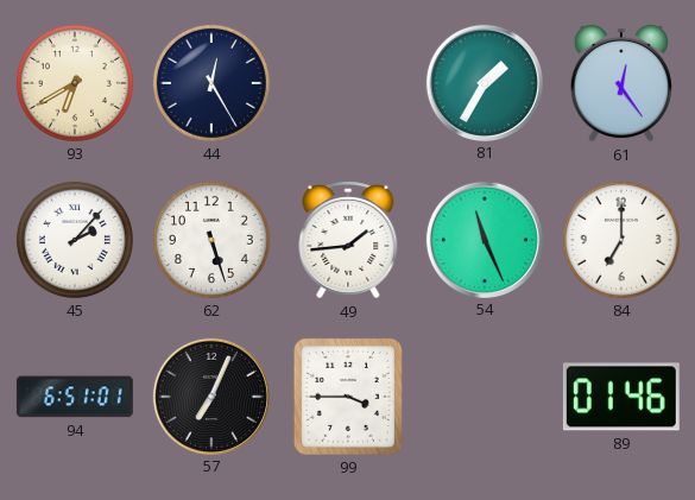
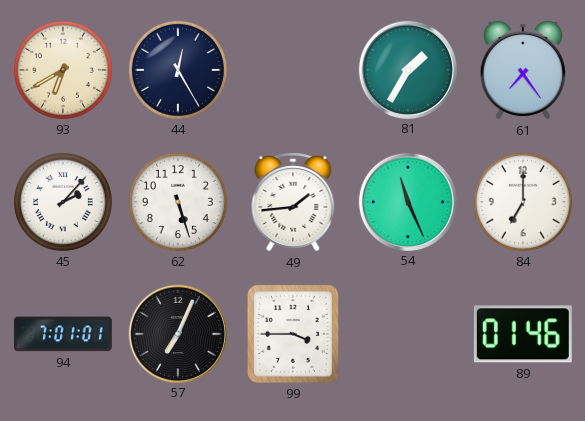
61: 12:24 -> 7:24
94: 6:51 -> 7:01
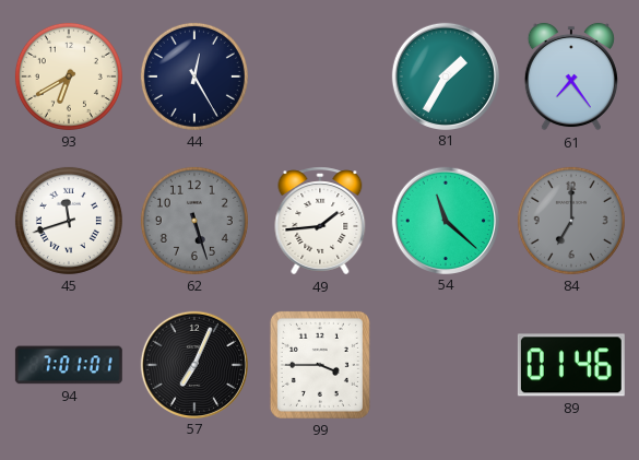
45: 2:07 -> 11:42
62 dial: white -> grey
54: 11:26 -> 11:22
84 dial: white -> grey
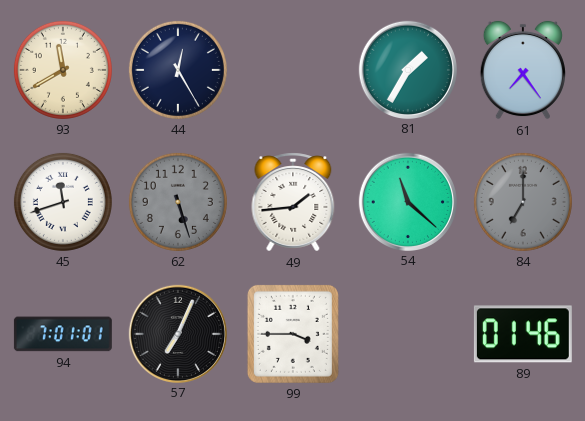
93: 6:40 -> 11:40
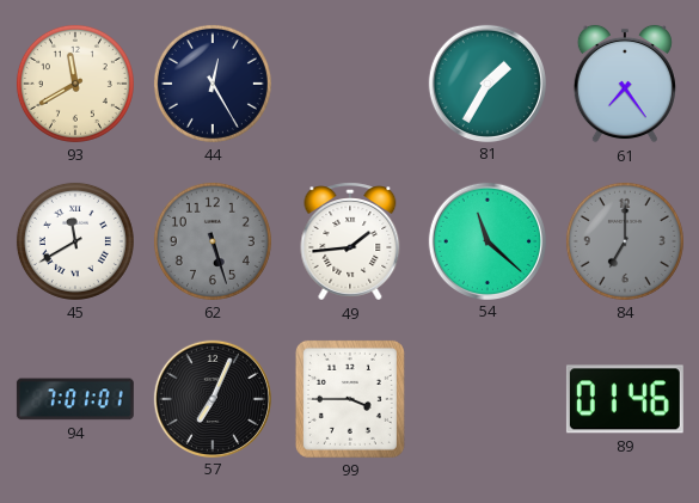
45: 11:42 -> 11:40
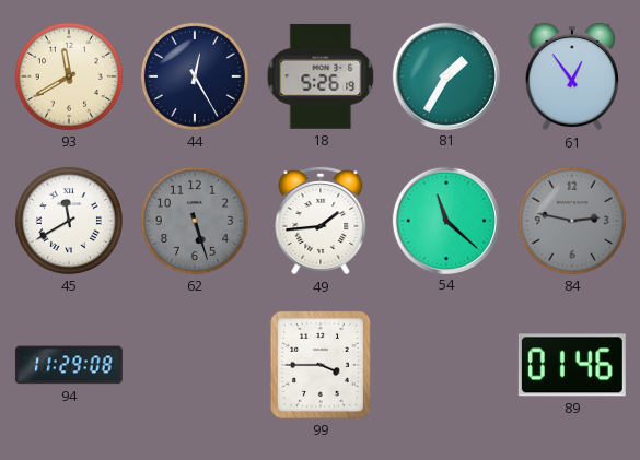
18: none -> 5:26
61: 7:24 -> 12:54
84: 7:00 -> 2:47
94: 7:01 -> 11:29
57: 7:04 -> none
